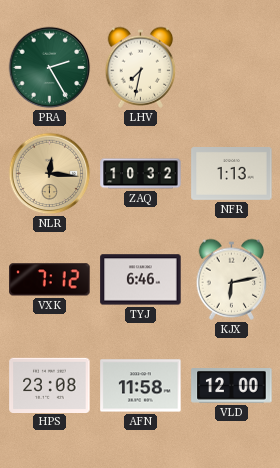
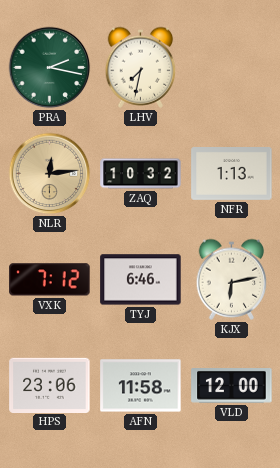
PRA: 2:25 -> 2:17
NLR: 12:16 -> 12:14
HPS: 23:08 -> 23:06
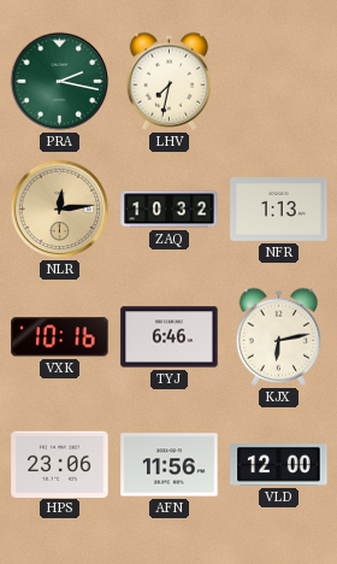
VXK: 7:12 -> 10:16
AFN: 11:58 -> 11:56
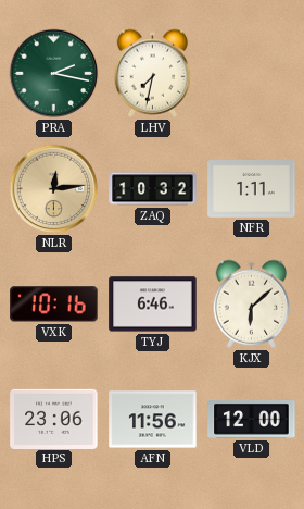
NFR: 1:13 -> 1:11
KJX: 6:13 -> 6:08
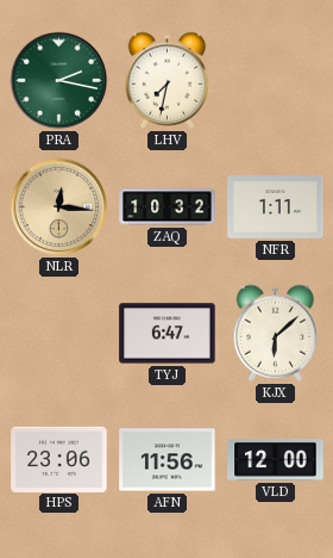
NLR: 12:14 -> 12:16
VXK: 10:16 -> none
TYJ: 6:46 -> 6:47
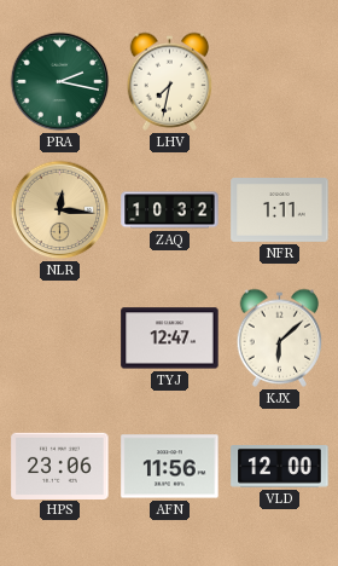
TYJ: 6:47 -> 12:47
